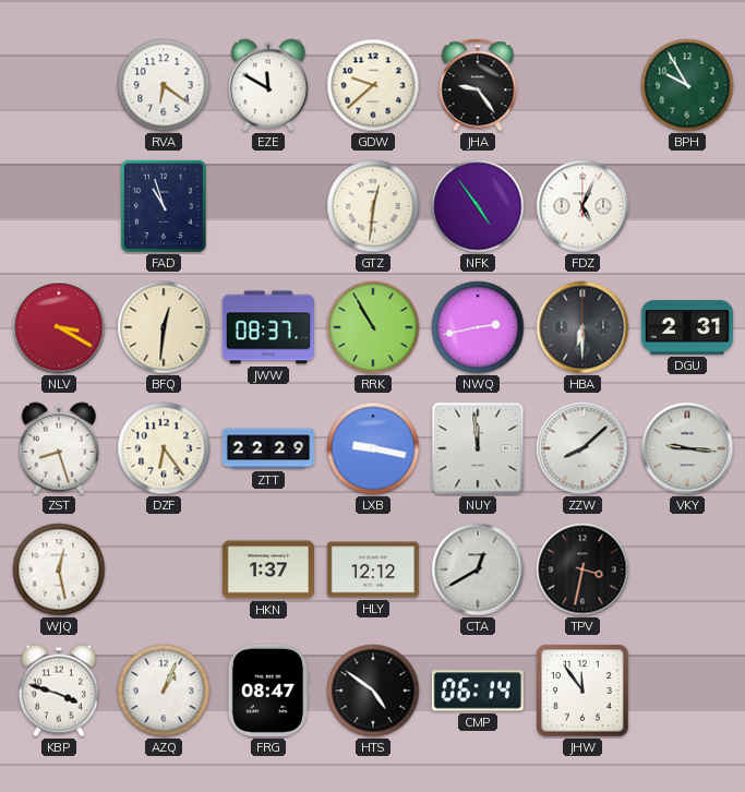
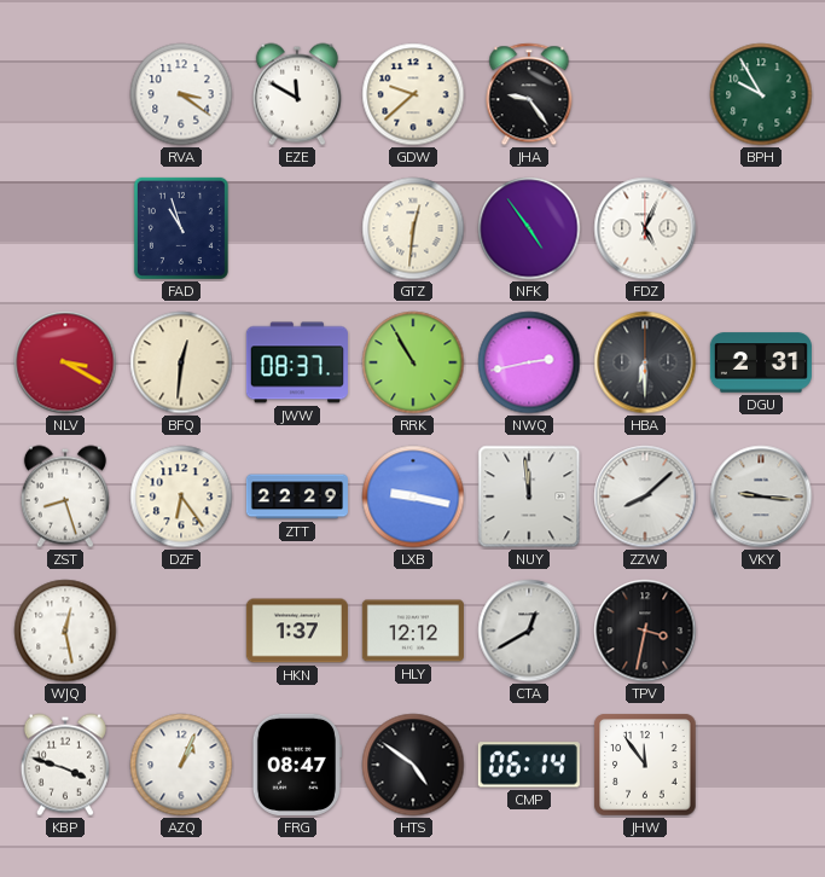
RVA: 6:21 -> 3:21
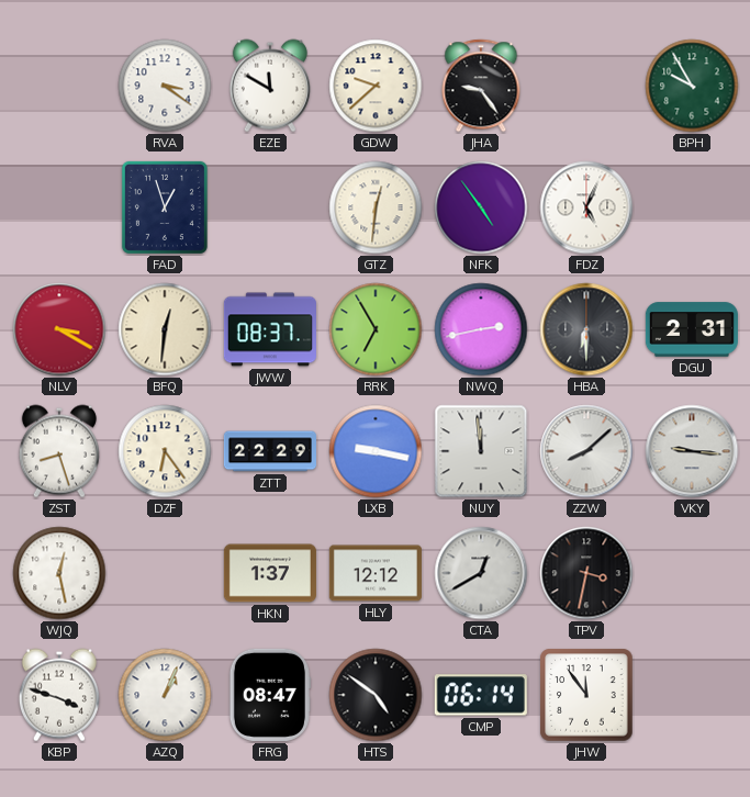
FAD: 10:57 -> 12:57
RRK: 10:55 -> 6:55
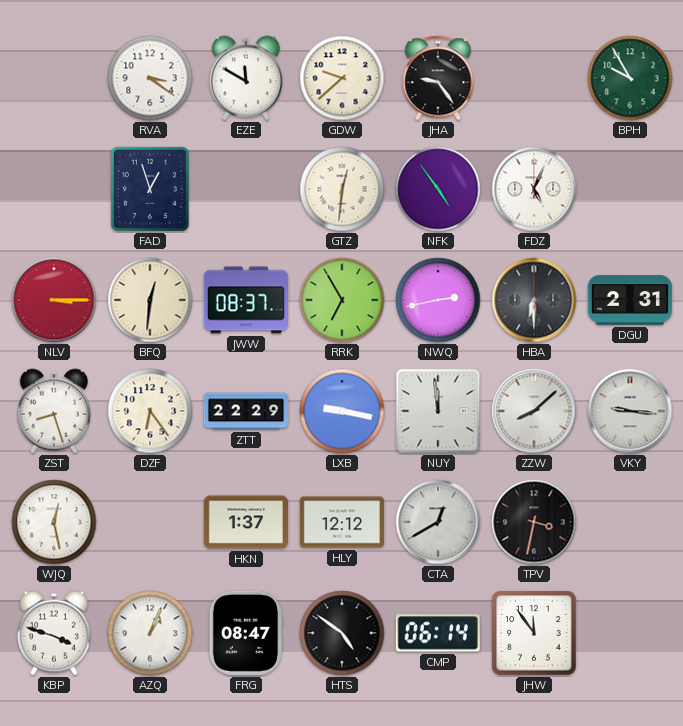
NLV: 3:20 -> 3:15
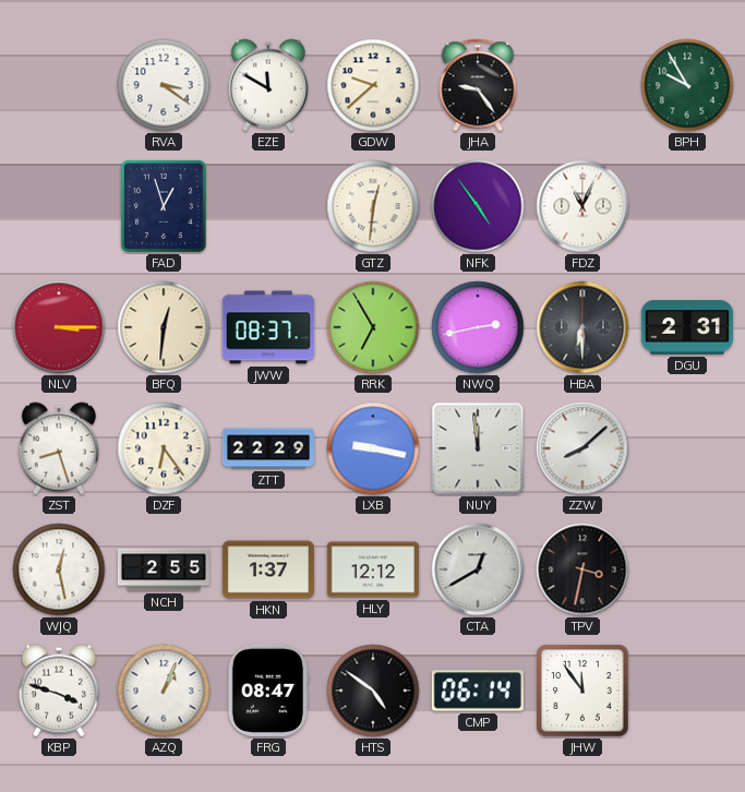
FDZ: 5:04 -> 11:04
VKY: 9:16 -> none
NCH: none -> 2:55
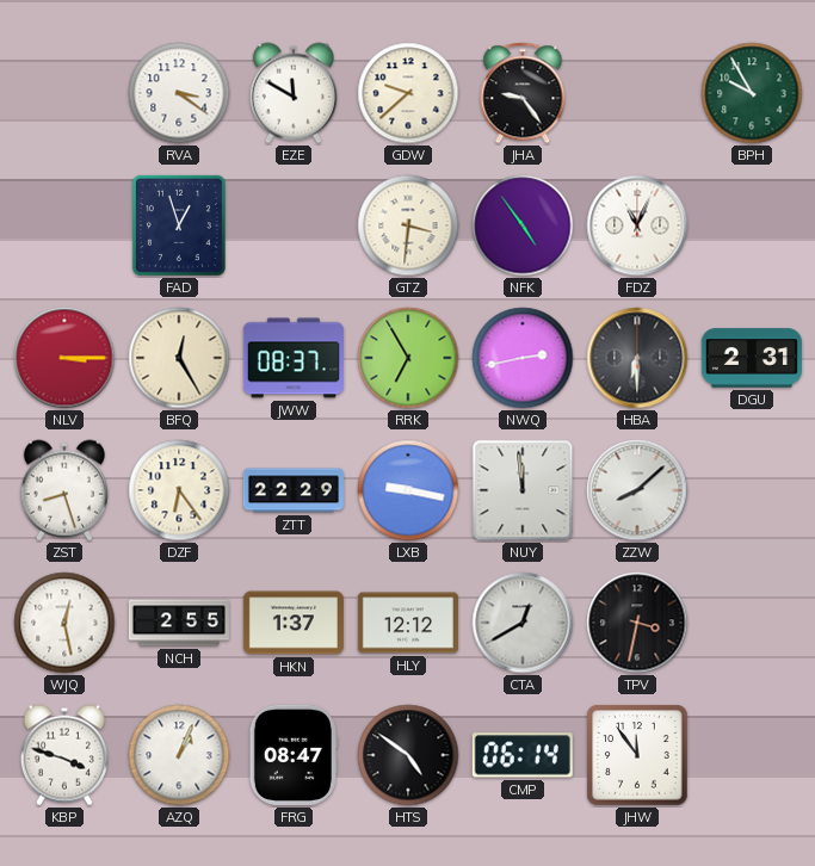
GTZ: 12:31 -> 3:31
BFQ: 12:31 -> 12:25
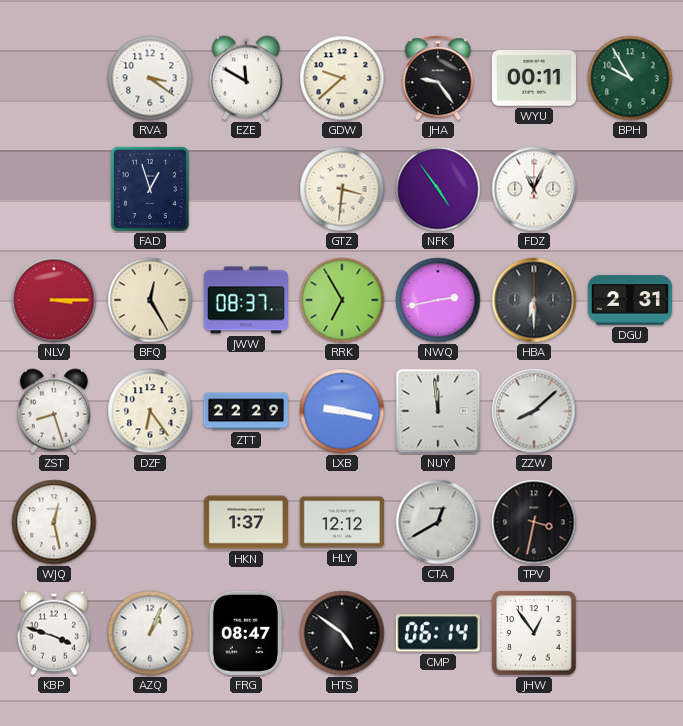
WYU: none -> 00:11
NCH: 2:55 -> none
JHW: 11:54 -> 12:54
